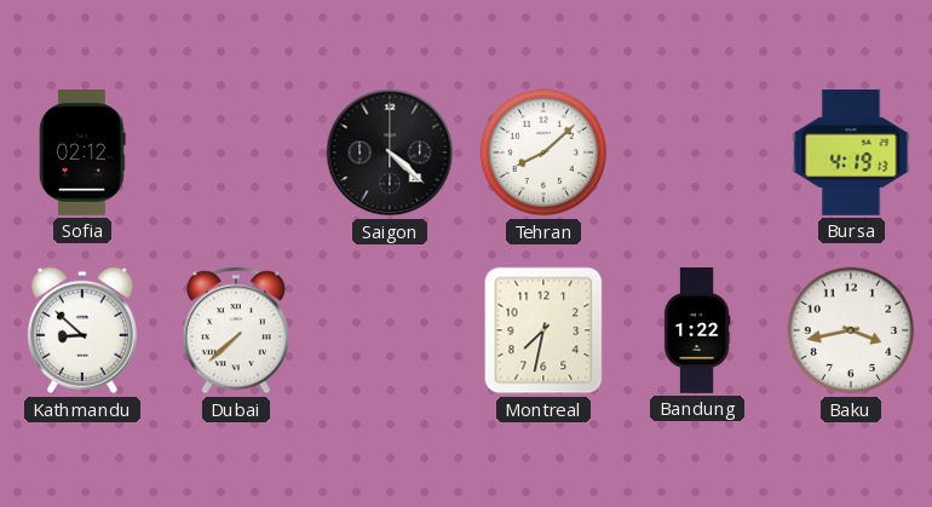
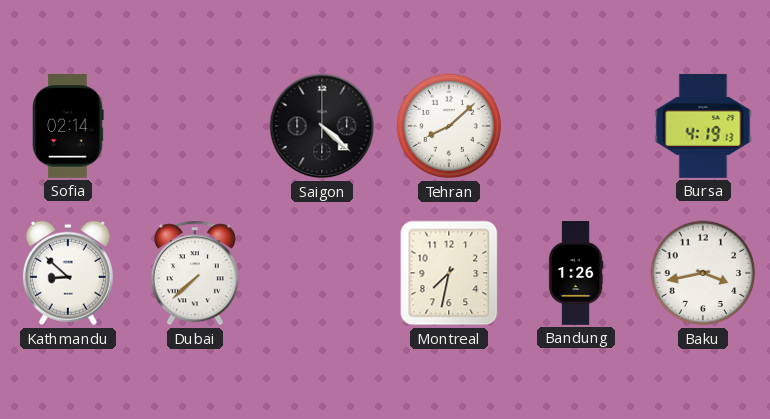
Sofia: 02:12 -> 02:14
Bandung: 1:22 -> 1:26
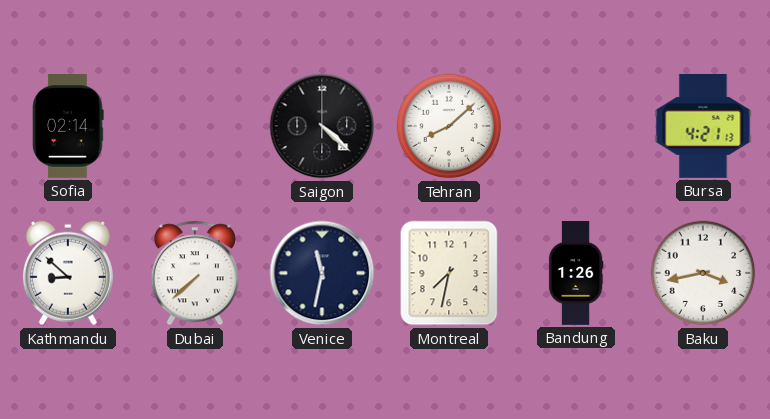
Bursa: 4:19 -> 4:21
Venice: none -> 11:32
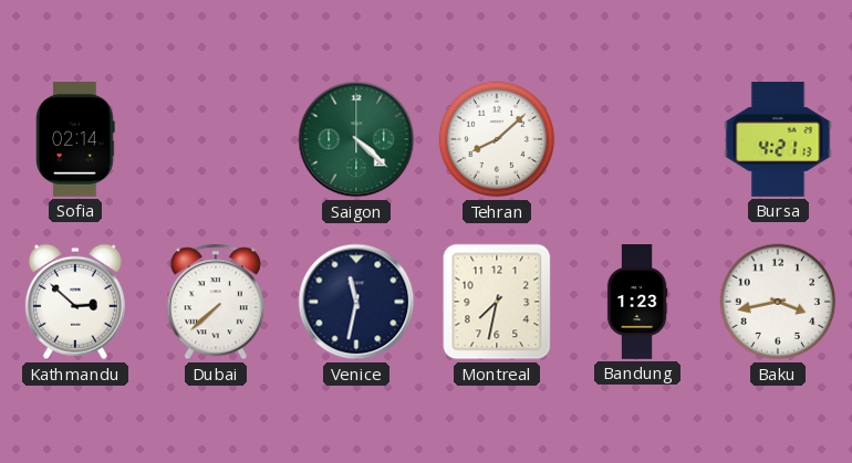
Saigon dial: black -> green
Kathmandu: 8:52 -> 2:52
Bandung: 1:26 -> 1:23
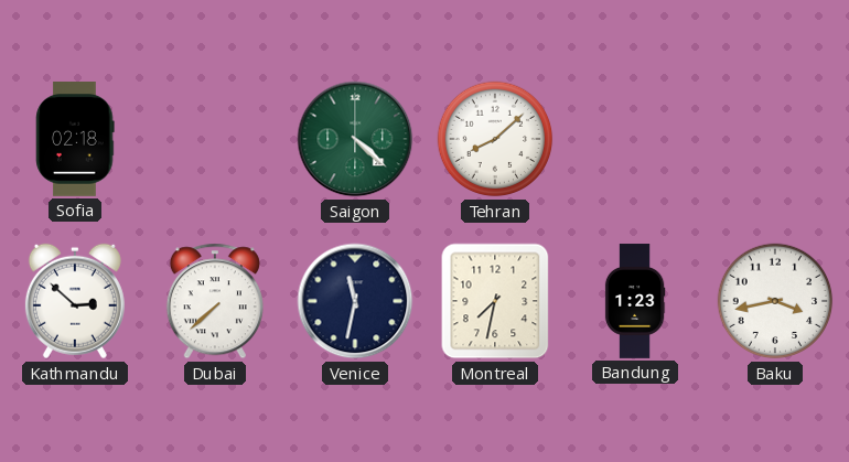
Sofia: 02:14 -> 02:18
Bursa: 4:21 -> none
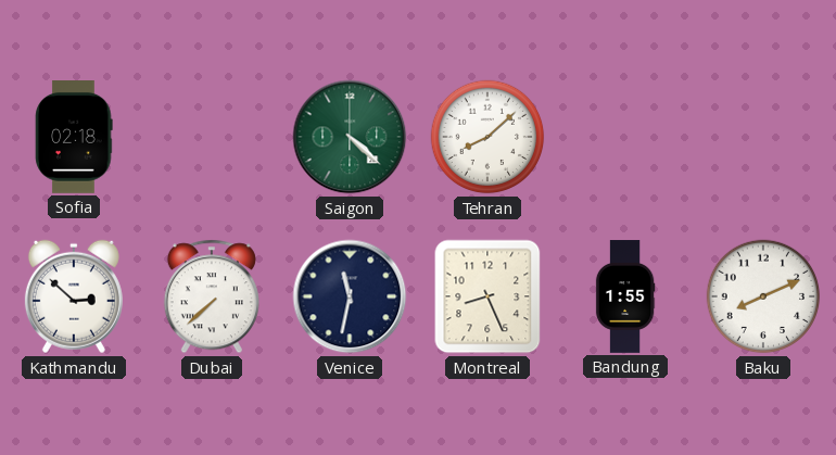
Montreal: 7:32 -> 8:26
Bandung: 1:23 -> 1:55
Baku: 3:43 -> 8:11
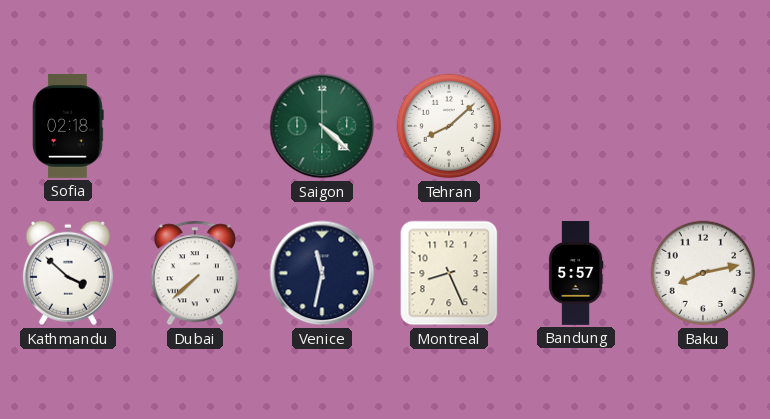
Kathmandu: 2:52 -> 3:52
Bandung: 1:55 -> 5:57
Baku: 8:11 -> 8:13
